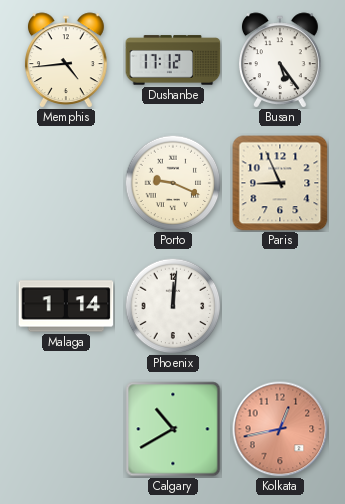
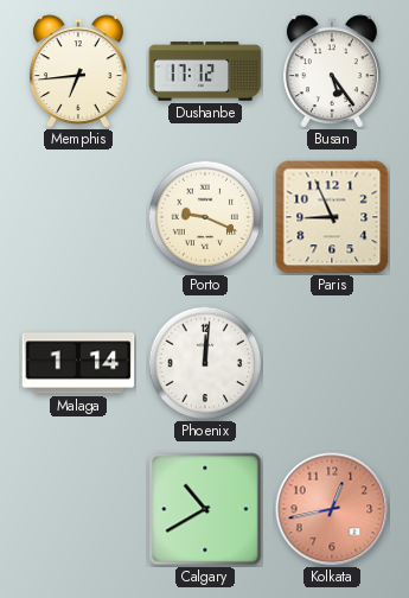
Memphis: 4:44 -> 6:44
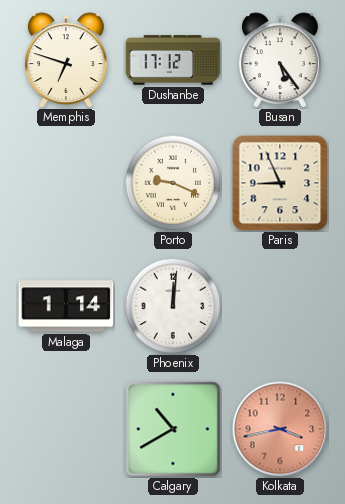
Memphis: 6:44 -> 6:48
Kolkata: 12:43 -> 3:43
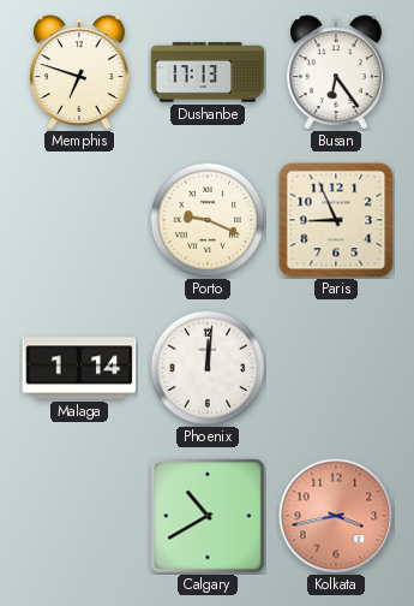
Dushanbe: 17:12 -> 17:13
Busan: 5:24 -> 6:24
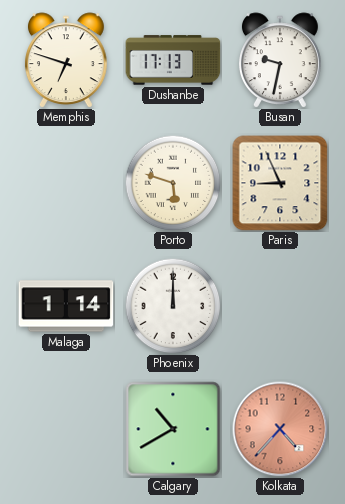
Busan: 6:24 -> 9:32
Porto: 9:19 -> 5:48
Phoenix: 12:01 -> 12:00
Kolkata: 3:43 -> 4:37
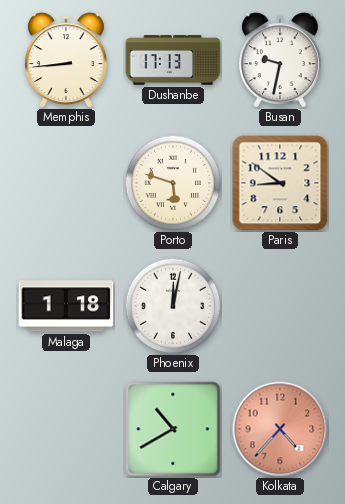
Memphis: 6:48 -> 8:44
Paris: 8:56 -> 8:51
Malaga: 1:14 -> 1:18
Phoenix: 12:00 -> 12:02
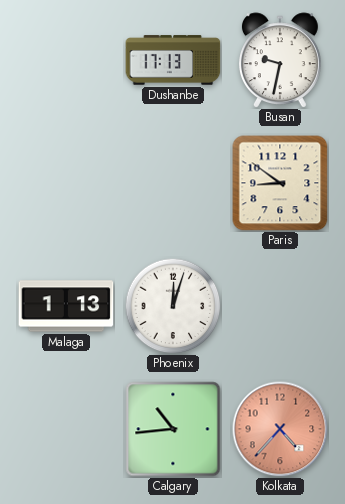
Memphis: 8:44 -> none
Porto: 5:48 -> none
Malaga: 1:18 -> 1:13
Phoenix: 12:02 -> 12:03
Calgary: 10:40 -> 10:44
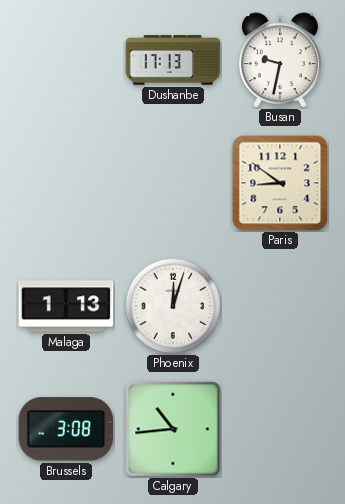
Brussels: none -> 3:08
Kolkata: 4:37 -> none
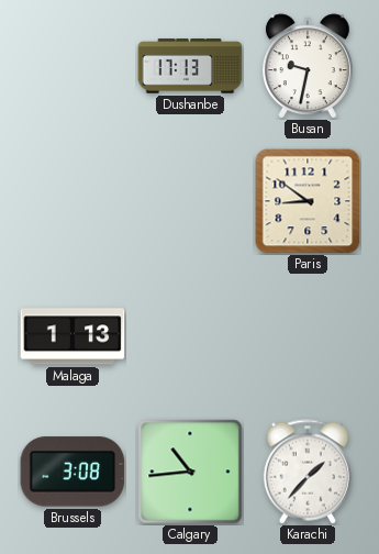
Phoenix: 12:03 -> none
Karachi: none -> 1:37
